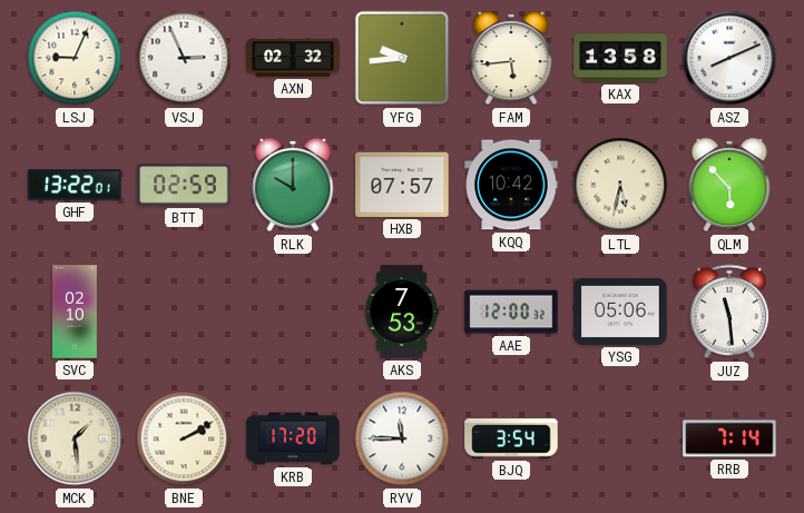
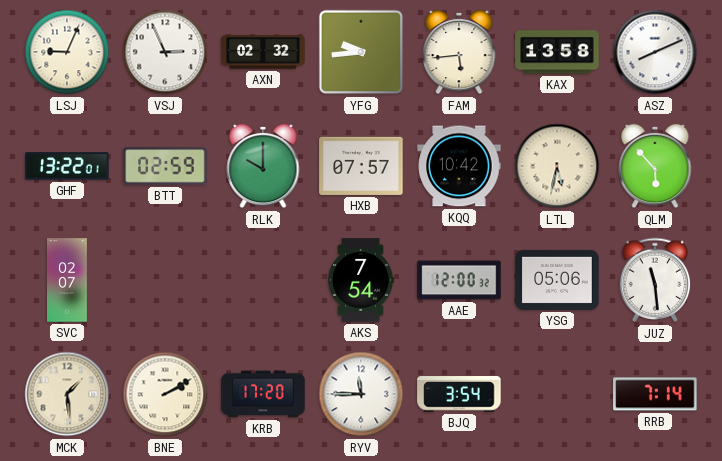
SVC: 02:10 -> 02:07
AKS: 7:53 -> 7:54
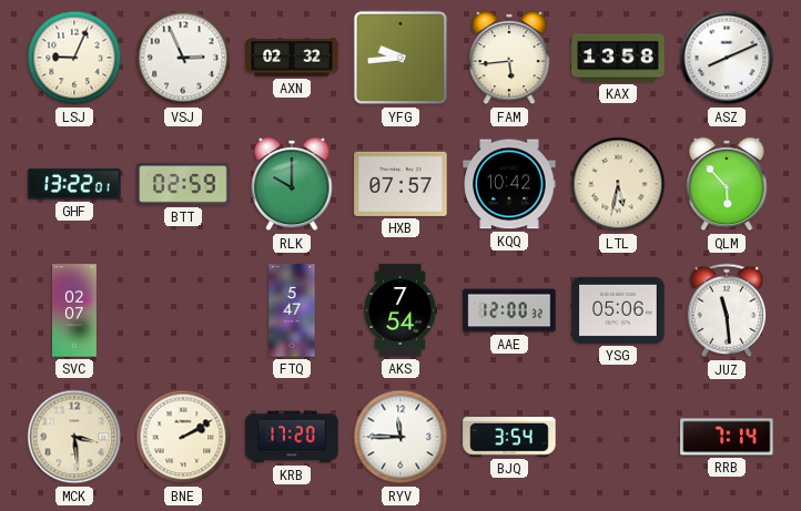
FTQ: none -> 5:47
MCK: 1:29 -> 3:29
